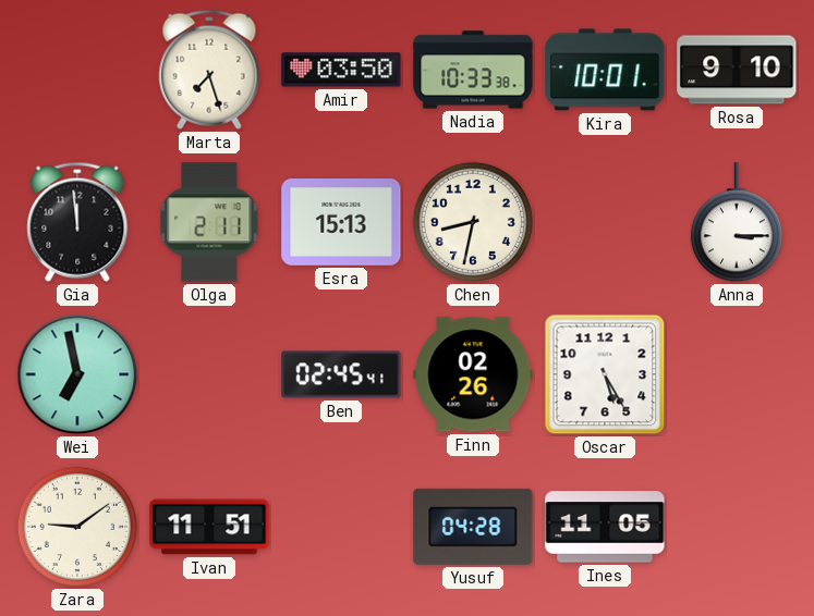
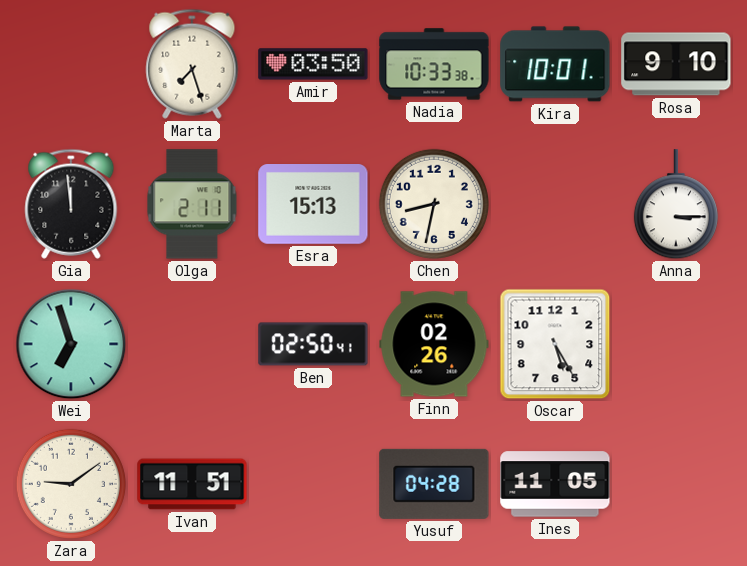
Wei: 6:58 -> 6:57
Ben: 02:45 -> 02:50
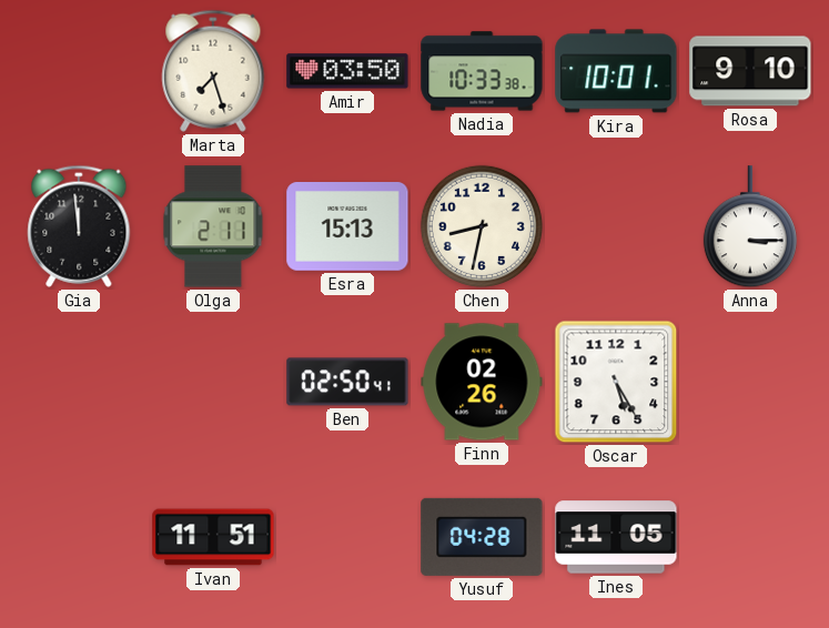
Wei: 6:57 -> none
Zara: 9:09 -> none
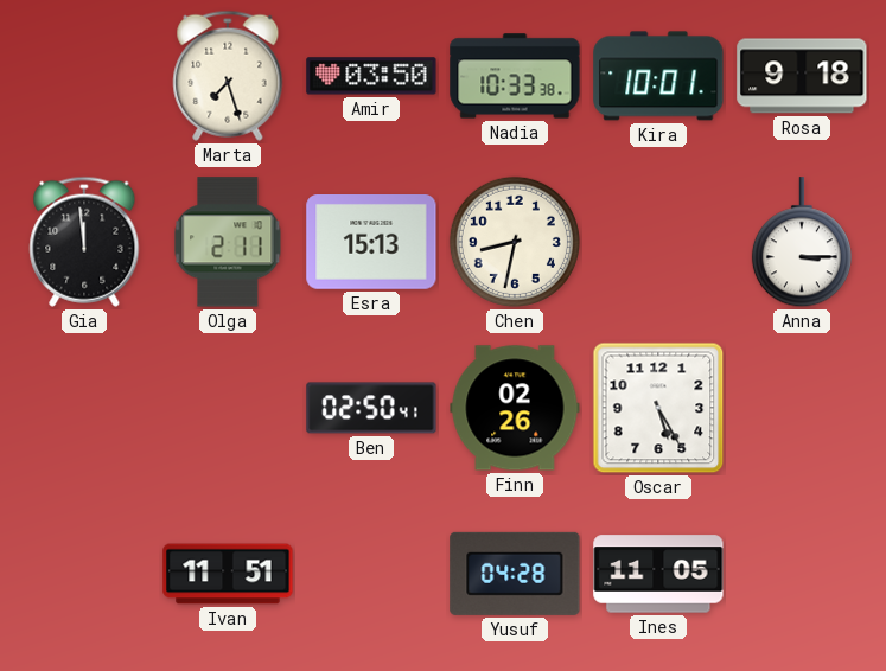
Rosa: 9:10 -> 9:18
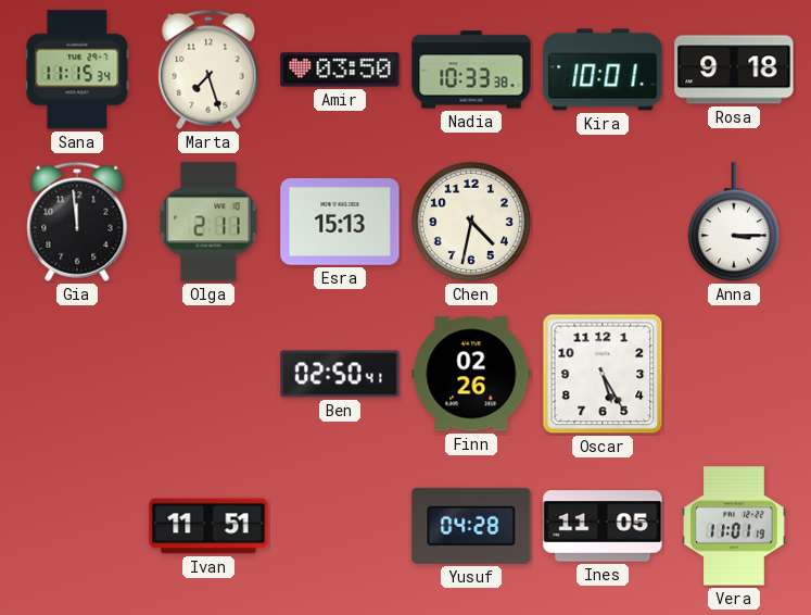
Sana: none -> 11:15
Chen: 8:32 -> 4:32
Vera: none -> 11:01
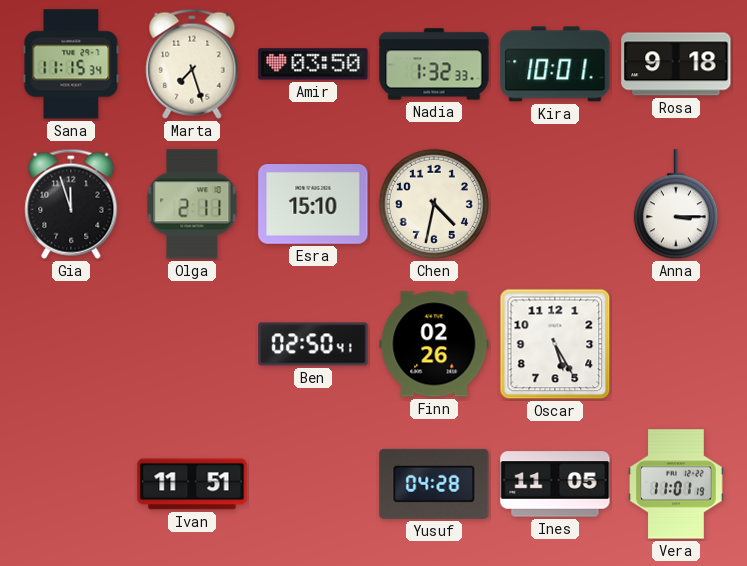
Nadia: 10:33 -> 1:32
Gia: 11:59 -> 11:57
Esra: 15:13 -> 15:10
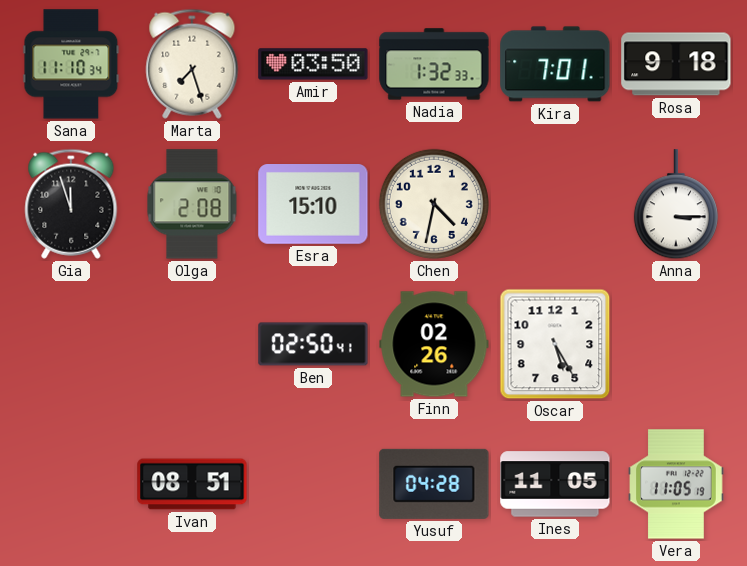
Sana: 11:15 -> 11:10
Kira: 10:01 -> 7:01
Olga: 2:11 -> 2:08
Ivan: 11:51 -> 08:51
Vera: 11:01 -> 11:05
